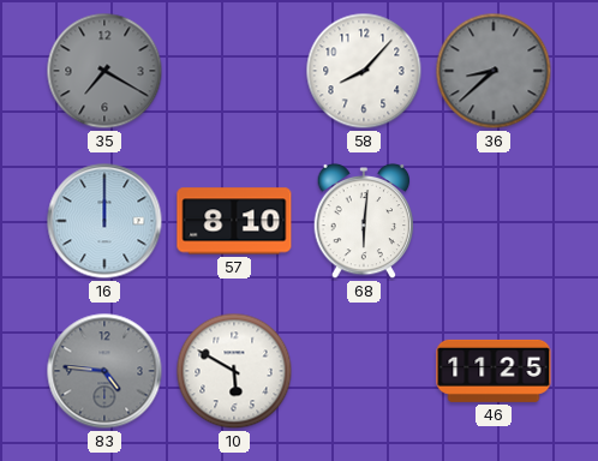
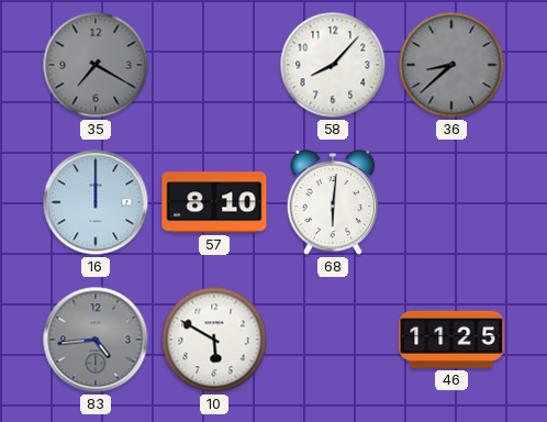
83: 4:46 -> 4:44
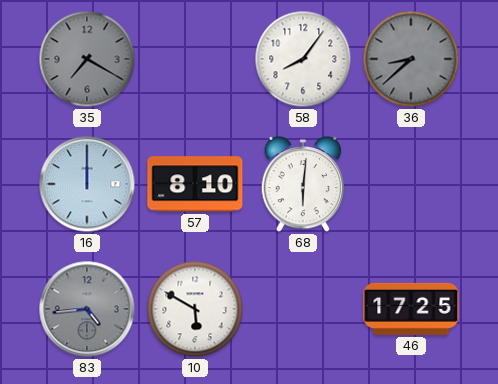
58: 8:07 -> 8:06
46: 11:25 -> 17:25
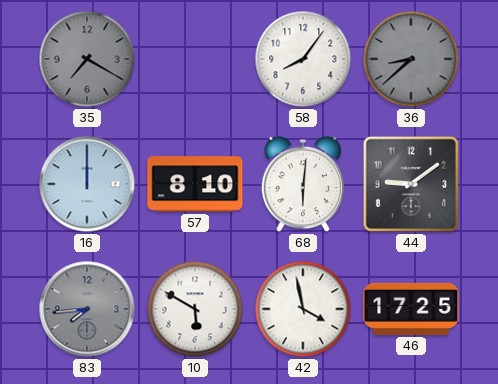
44: none -> 9:09
83: 4:44 -> 7:44
42: none -> 3:58
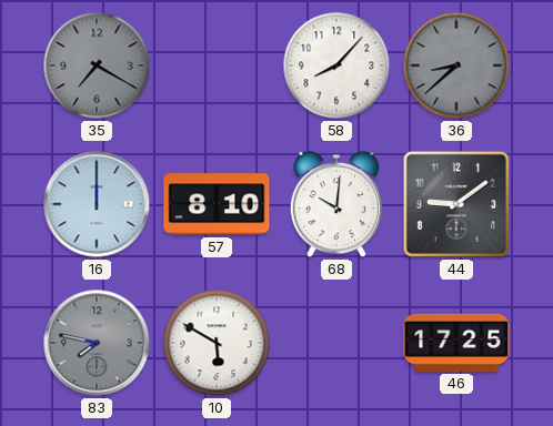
58: 8:06 -> 8:07
68: 6:01 -> 10:01
83: 7:44 -> 7:47
42: 3:58 -> none
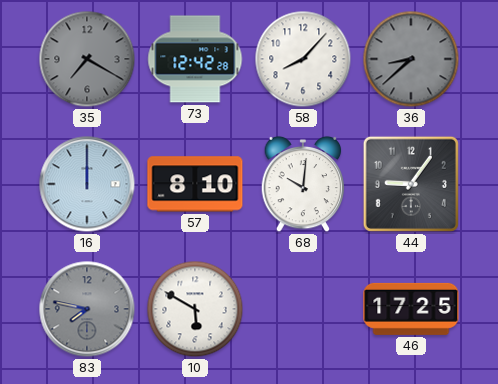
73: none -> 12:42
44: 9:09 -> 9:06
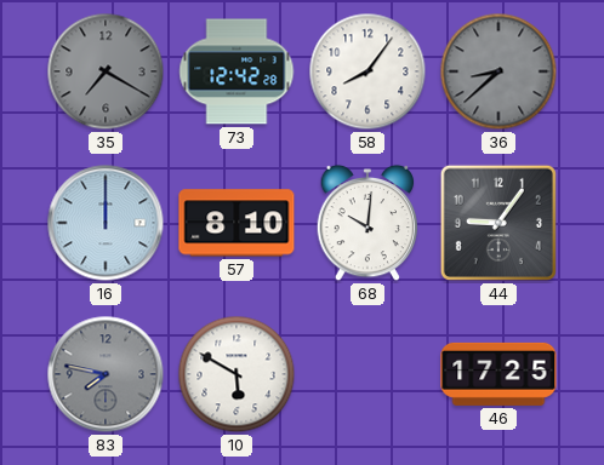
58: 8:07 -> 8:06
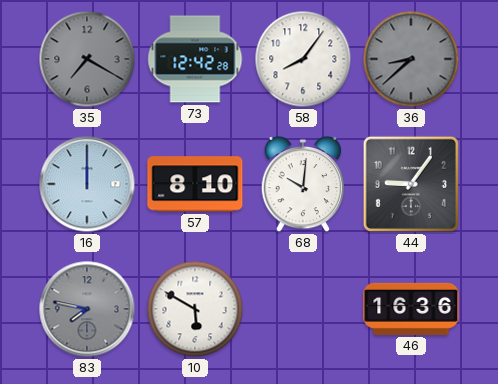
46: 17:25 -> 16:36
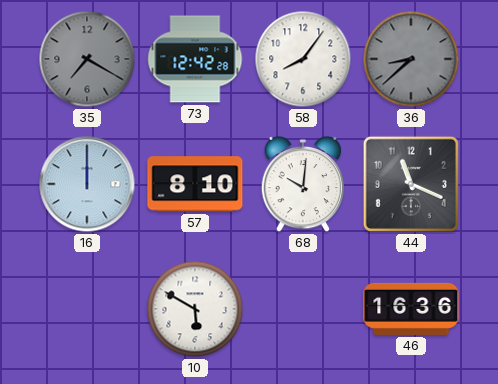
44: 9:06 -> 11:19
83: 7:47 -> none
